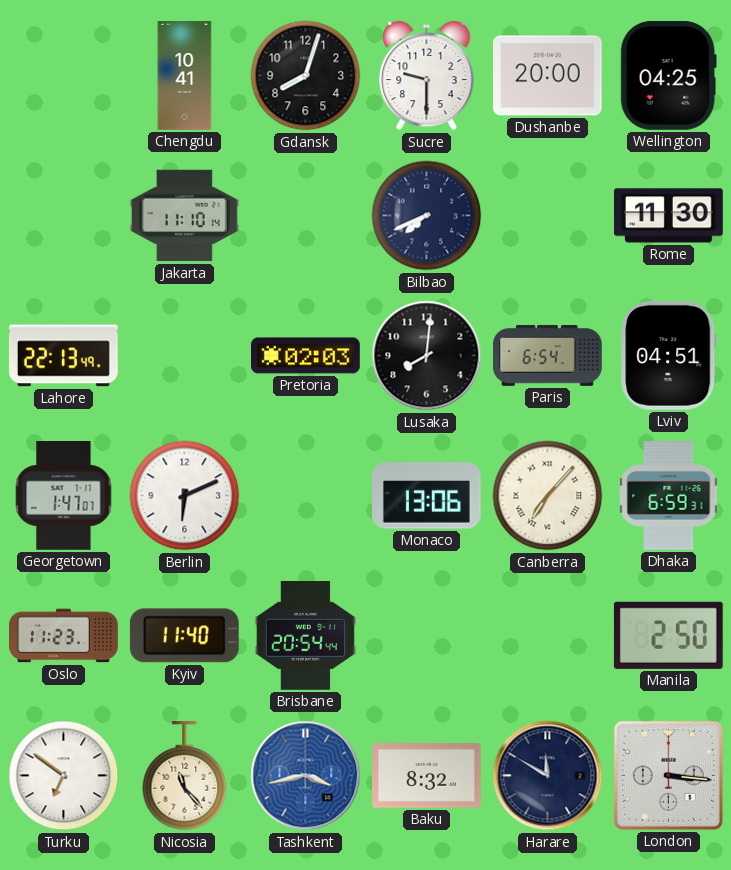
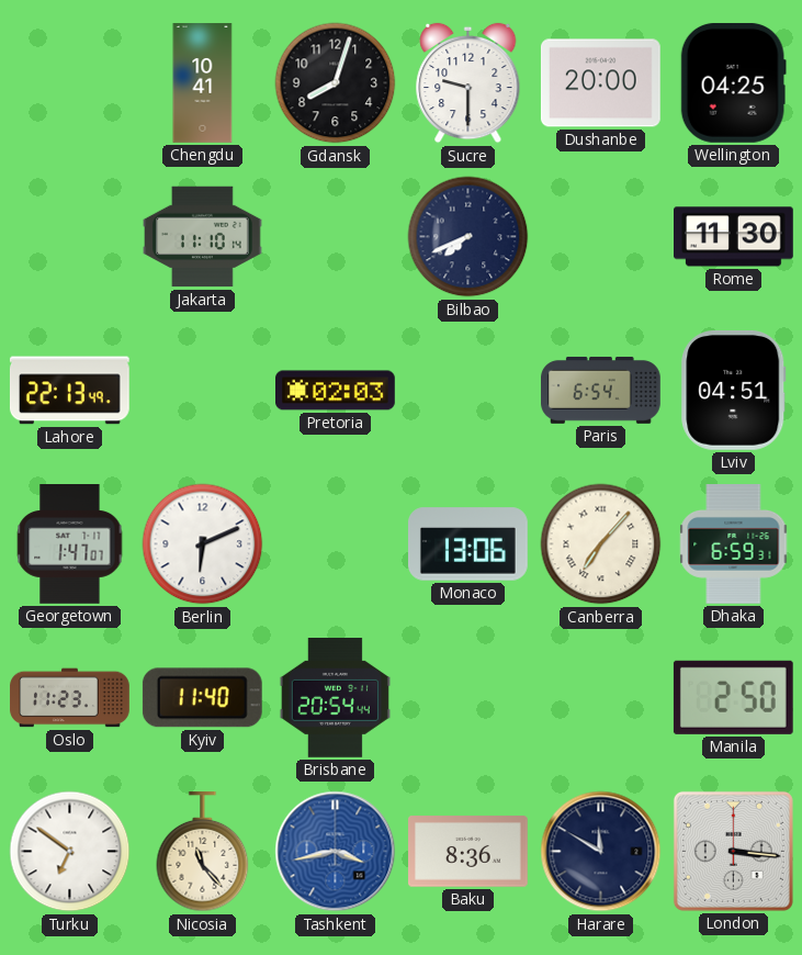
Lusaka: 8:01 -> none
Baku: 8:32 -> 8:36
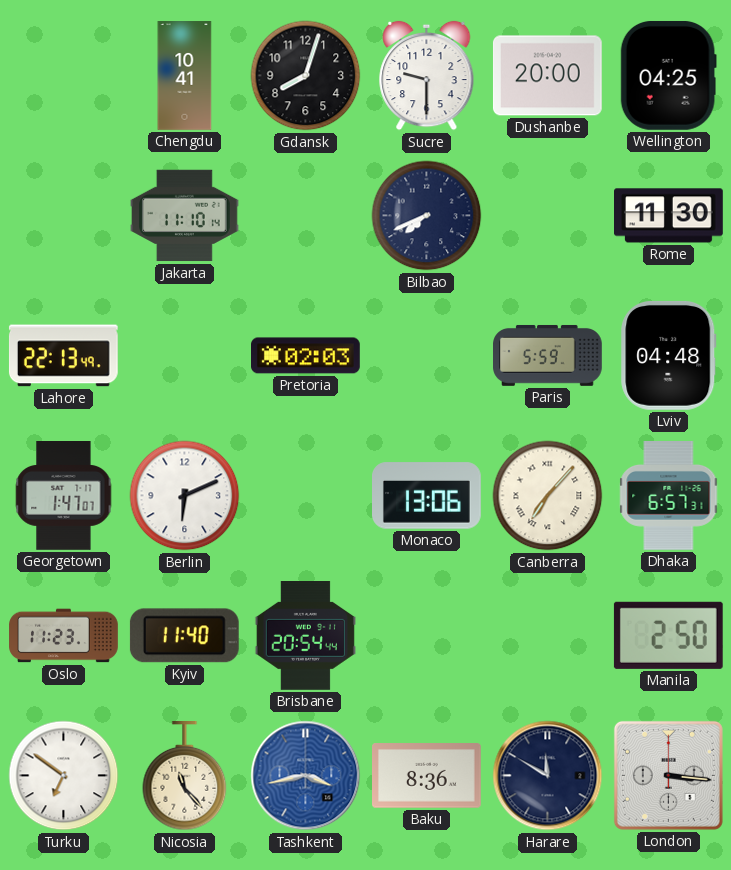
Paris: 6:54 -> 5:59
Lviv: 04:51 -> 04:48
Dhaka: 6:59 -> 6:57
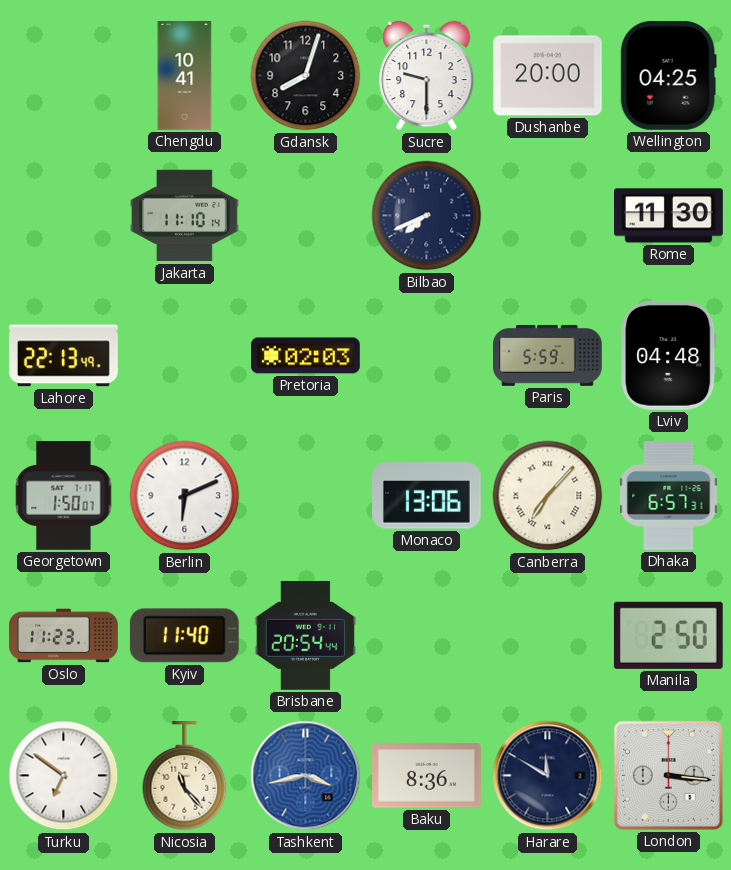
Georgetown: 1:47 -> 1:50
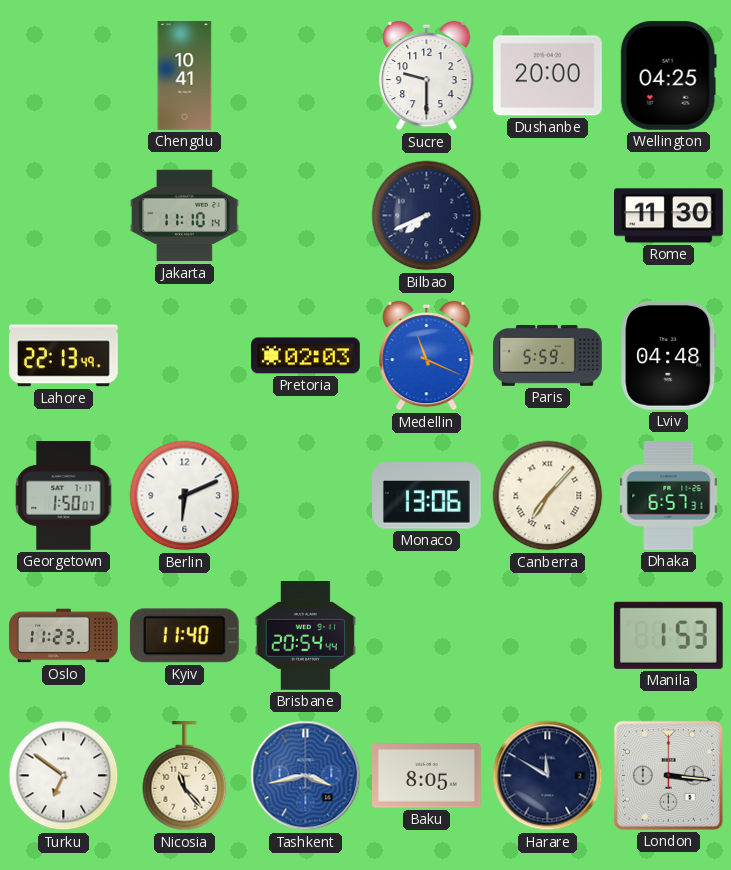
Gdansk: 8:03 -> none
Medellin: none -> 11:19
Manila: 2:50 -> 1:53
Baku: 8:36 -> 8:05
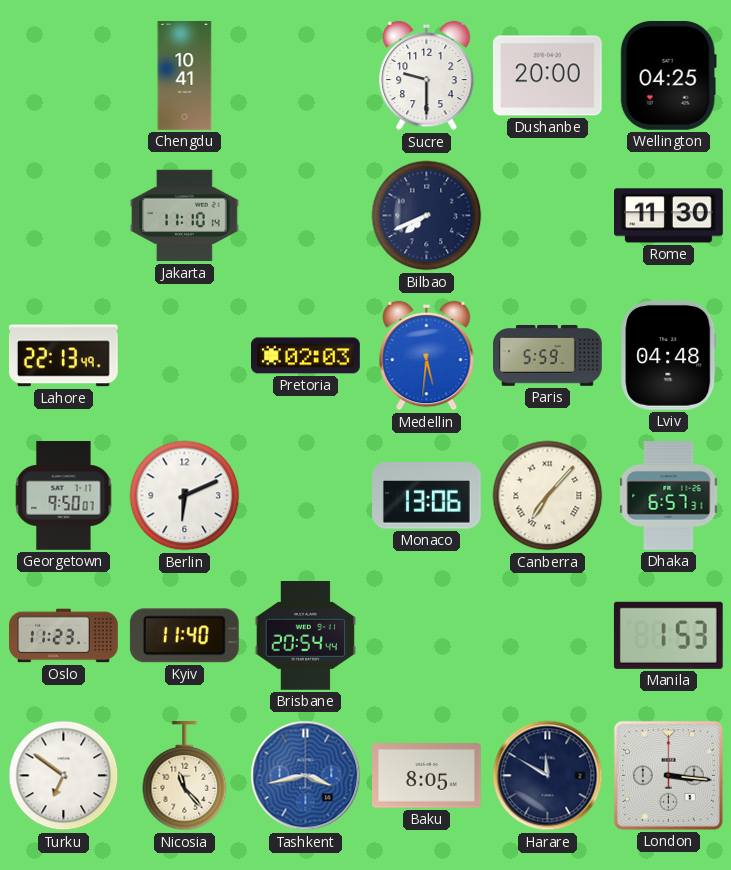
Medellin: 11:19 -> 5:31
Georgetown: 1:50 -> 9:50
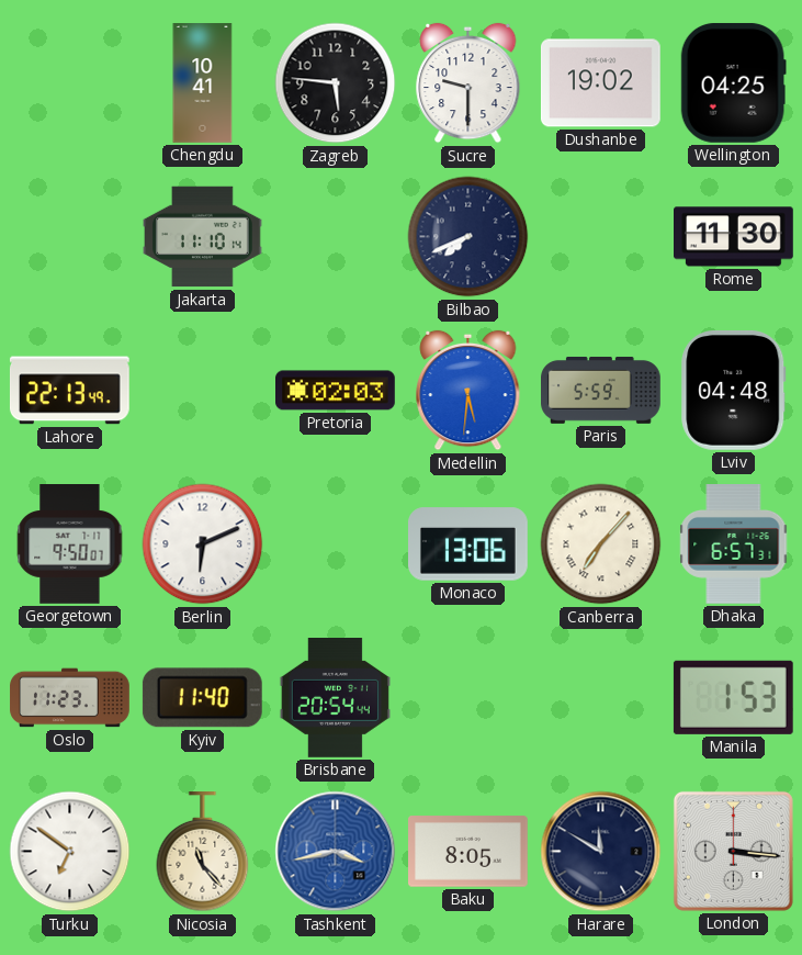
Zagreb: none -> 5:46
Dushanbe: 20:00 -> 19:02
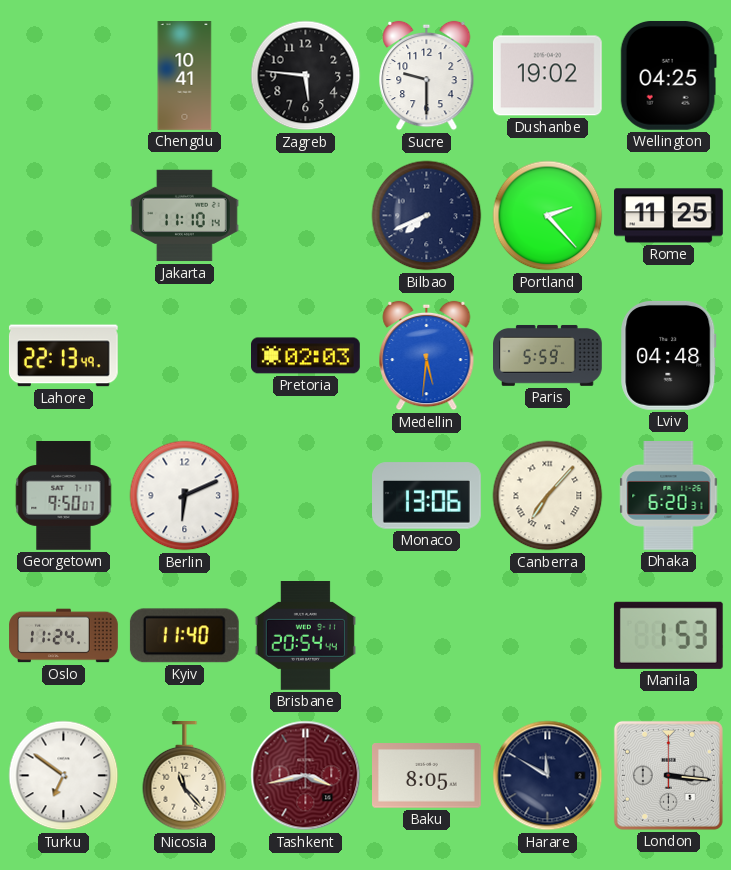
Portland: none -> 2:23
Rome: 11:30 -> 11:25
Dhaka: 6:57 -> 6:20
Oslo: 11:23 -> 11:24
Tashkent dial: blue -> burgundy
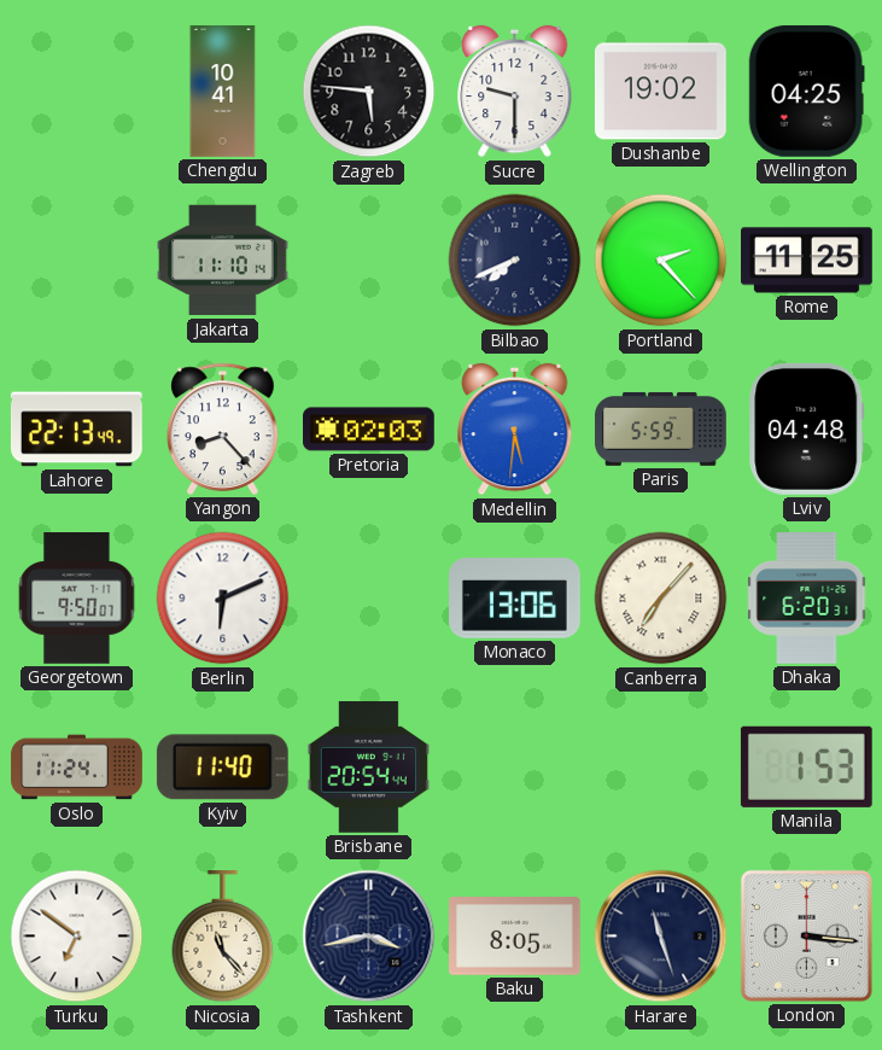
Yangon: none -> 8:23
Tashkent dial: burgundy -> navy
Harare: 11:50 -> 11:27
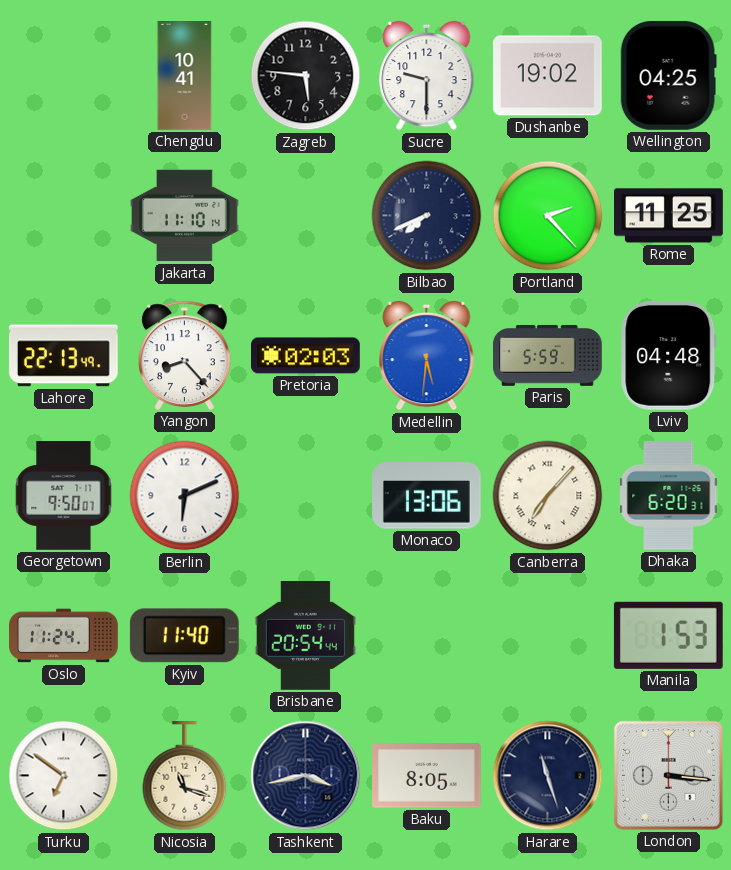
Nicosia: 11:23 -> 11:18
